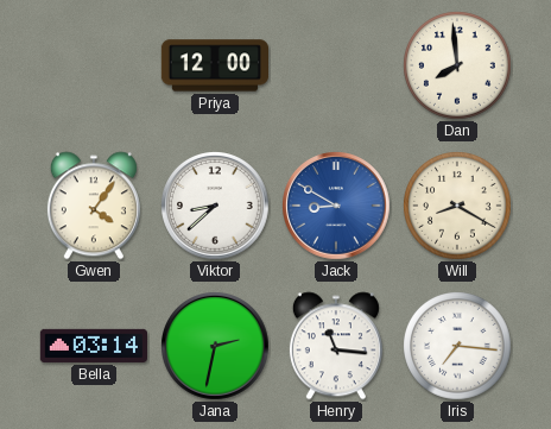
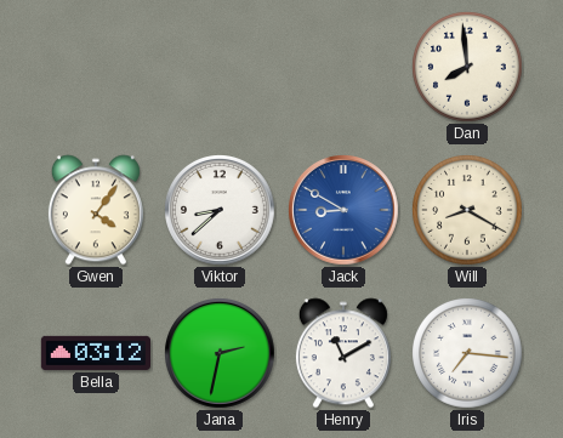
Priya: 12:00 -> none
Bella: 03:14 -> 03:12
Henry: 11:16 -> 11:10
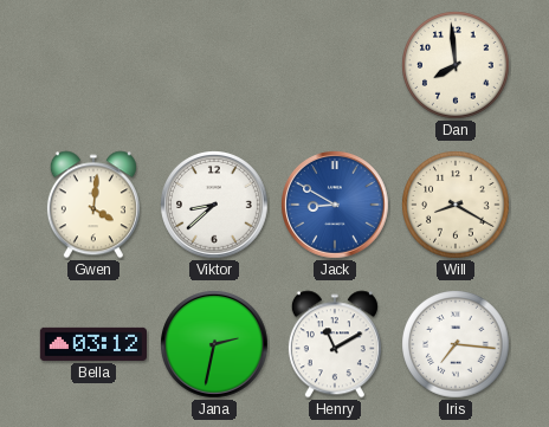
Gwen: 4:06 -> 4:01
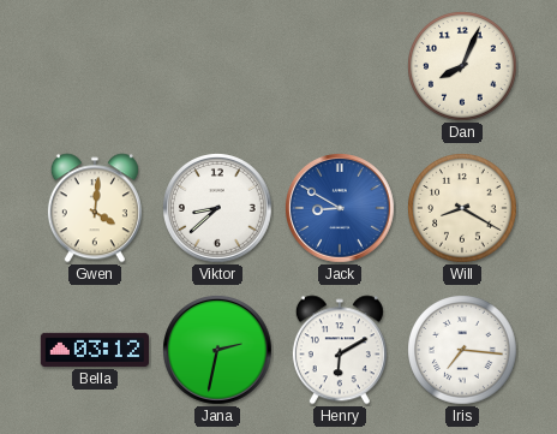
Dan: 7:59 -> 8:04
Henry: 11:10 -> 6:10
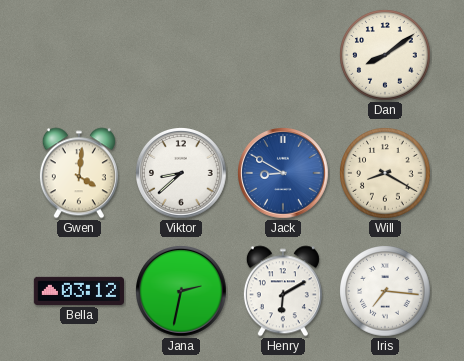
Dan: 8:04 -> 8:09
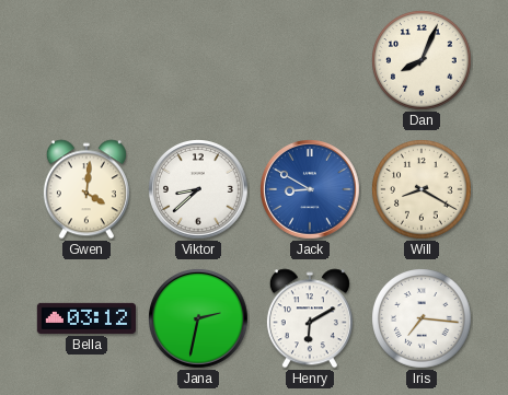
Dan: 8:09 -> 8:04
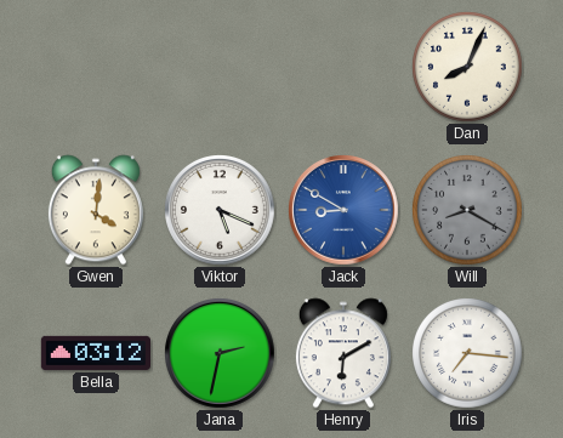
Viktor: 8:38 -> 5:19
Will dial: cream -> grey
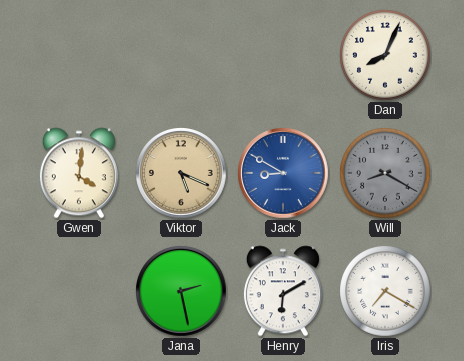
Viktor dial: white -> champagne
Bella: 03:12 -> none
Jana: 2:32 -> 2:28
Iris: 7:16 -> 7:20
